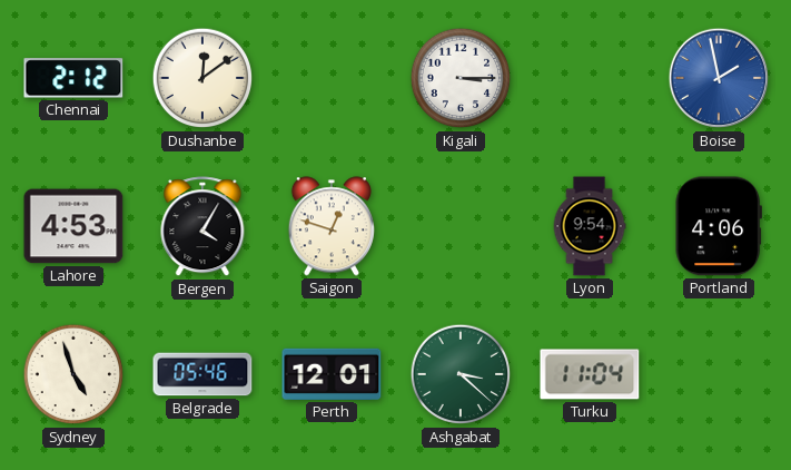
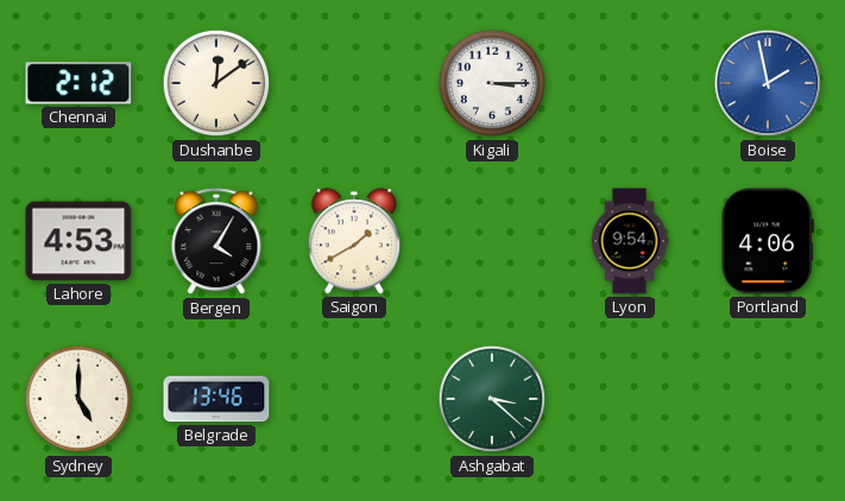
Saigon: 12:48 -> 1:40
Sydney: 4:57 -> 5:00
Belgrade: 05:46 -> 13:46
Perth: 12:01 -> none
Turku: 11:04 -> none
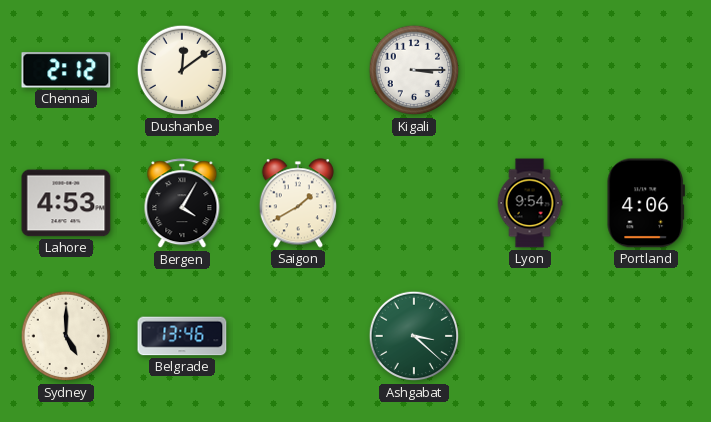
Boise: 1:58 -> none
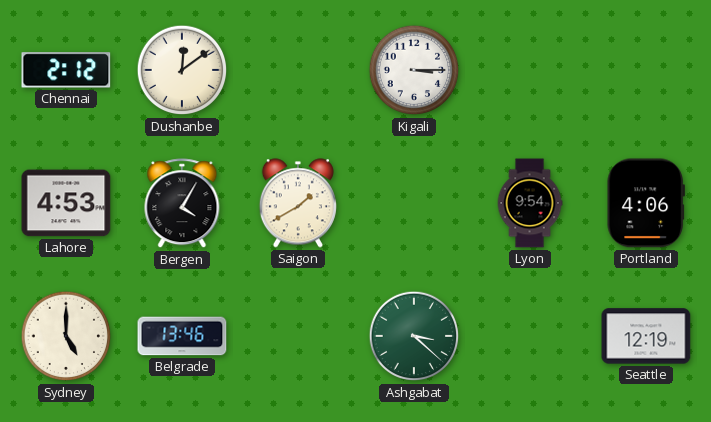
Seattle: none -> 12:19
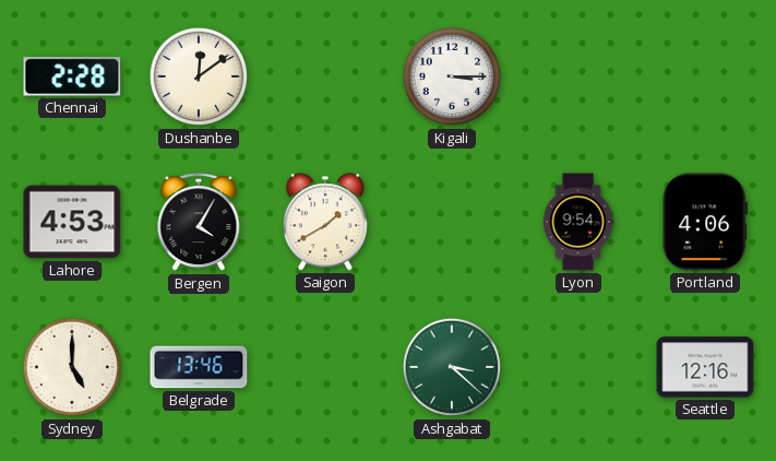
Chennai: 2:12 -> 2:28
Seattle: 12:19 -> 12:16
